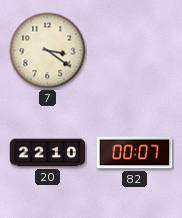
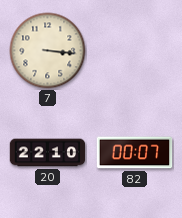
7: 3:21 -> 3:16
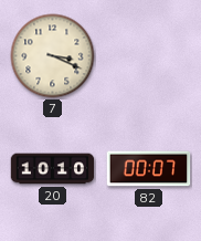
7: 3:16 -> 3:19
20: 22:10 -> 10:10
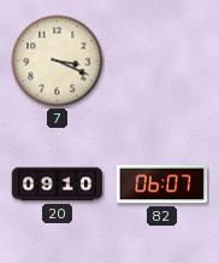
20: 10:10 -> 09:10
82: 00:07 -> 06:07
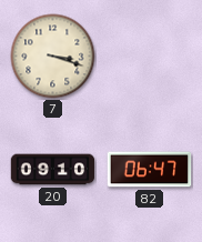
7: 3:19 -> 3:18
82: 06:07 -> 06:47
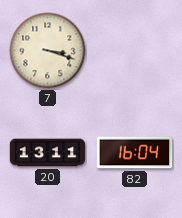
20: 09:10 -> 13:11
82: 06:47 -> 16:04
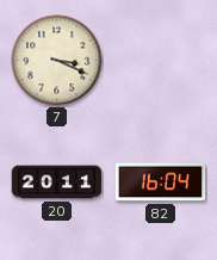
7: 3:18 -> 3:19
20: 13:11 -> 20:11
